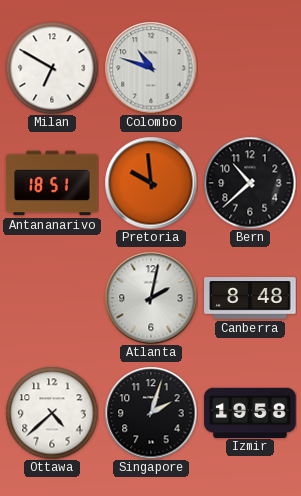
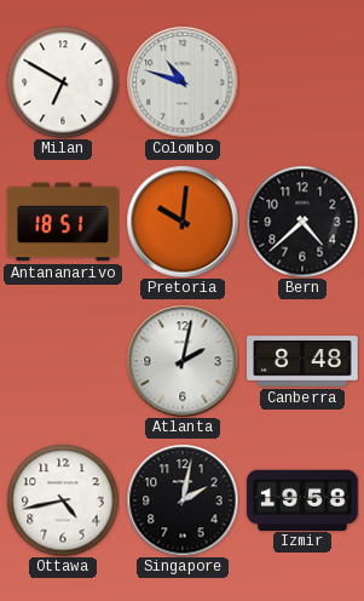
Pretoria: 9:59 -> 10:01
Bern: 10:38 -> 4:38
Ottawa: 4:38 -> 4:43
Singapore: 2:03 -> 2:02
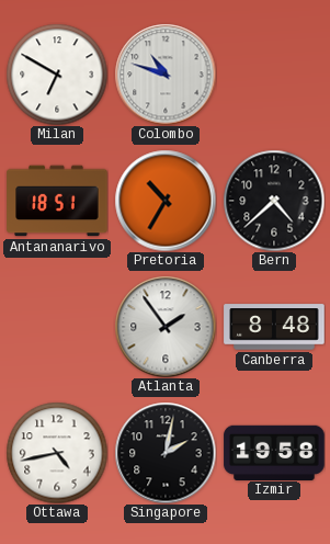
Pretoria: 10:01 -> 10:35
Atlanta: 2:02 -> 1:54
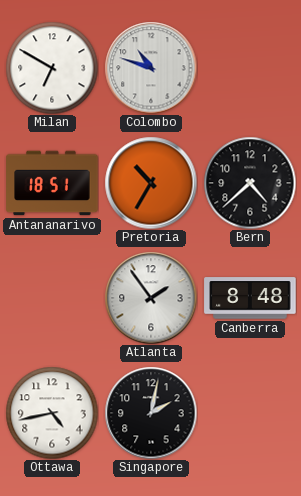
Izmir: 19:58 -> none
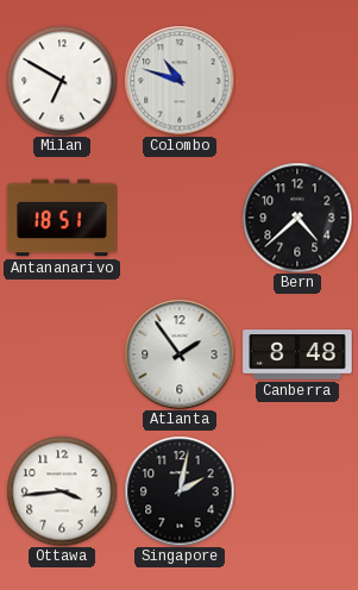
Pretoria: 10:35 -> none
Ottawa: 4:43 -> 3:44
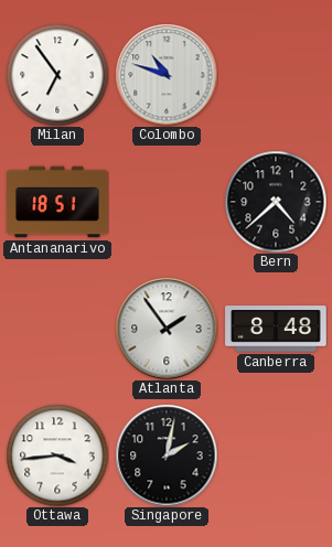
Milan: 6:50 -> 6:54
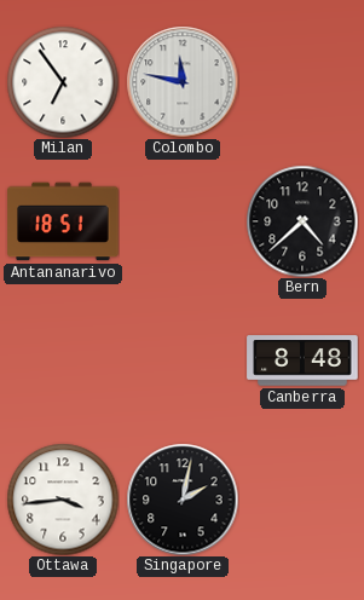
Colombo: 10:48 -> 11:47
Atlanta: 1:54 -> none
